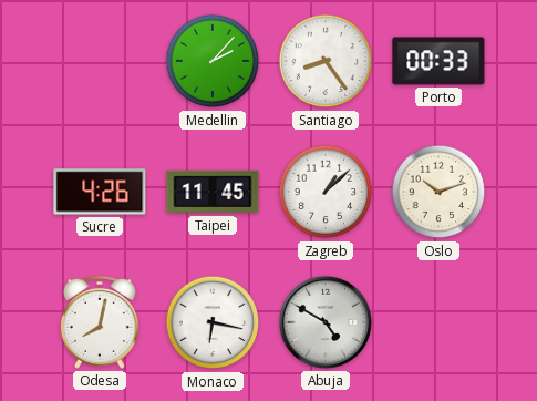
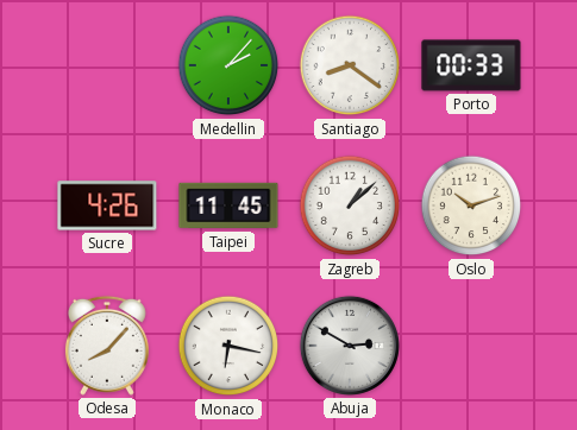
Santiago: 8:24 -> 8:21
Odesa: 8:02 -> 8:07
Abuja: 4:50 -> 2:50
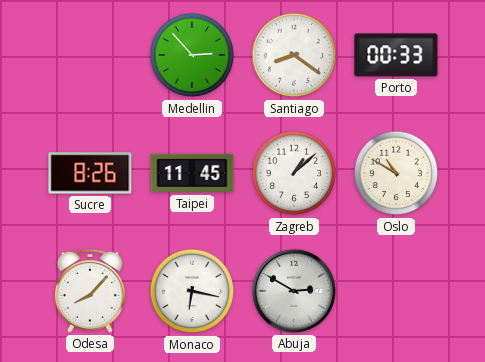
Medellin: 2:07 -> 2:53
Sucre: 4:26 -> 8:26
Oslo: 10:12 -> 10:50
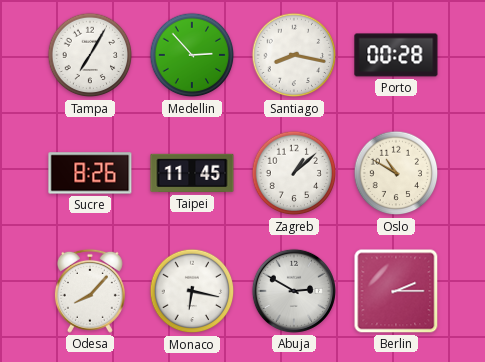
Tampa: none -> 7:05
Santiago: 8:21 -> 8:17
Porto: 00:33 -> 00:28
Berlin: none -> 2:15
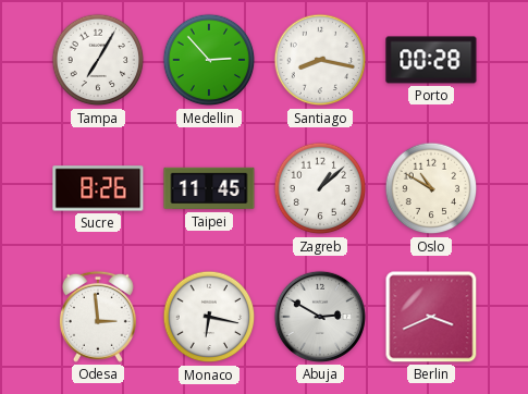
Odesa: 8:07 -> 2:59
Berlin: 2:15 -> 3:41
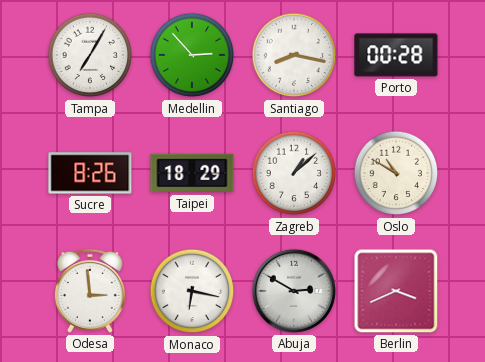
Taipei: 11:45 -> 18:29
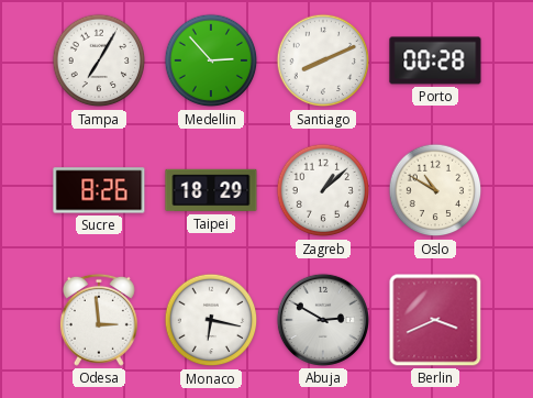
Santiago: 8:17 -> 8:11
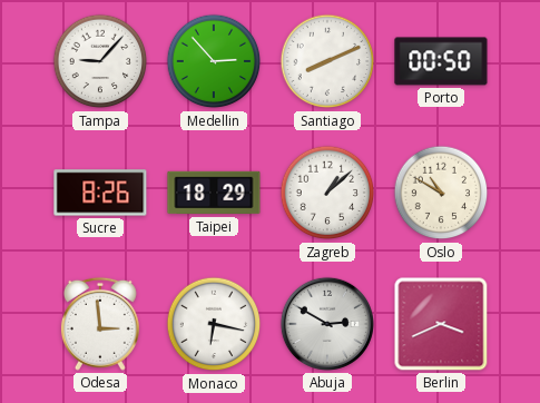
Tampa: 7:05 -> 9:07
Porto: 00:28 -> 00:50
